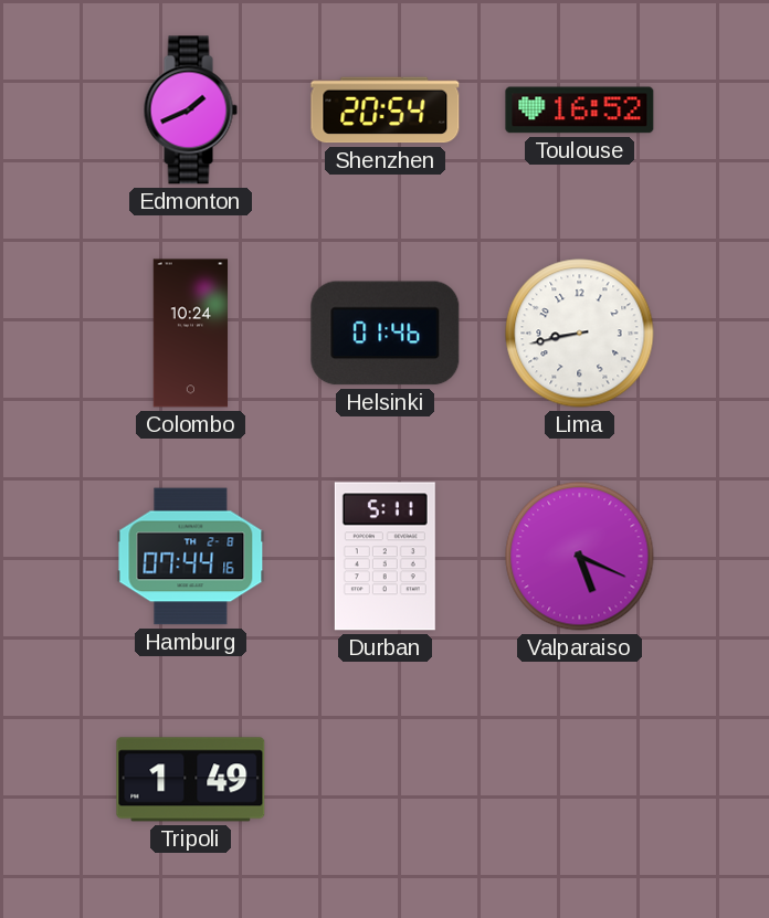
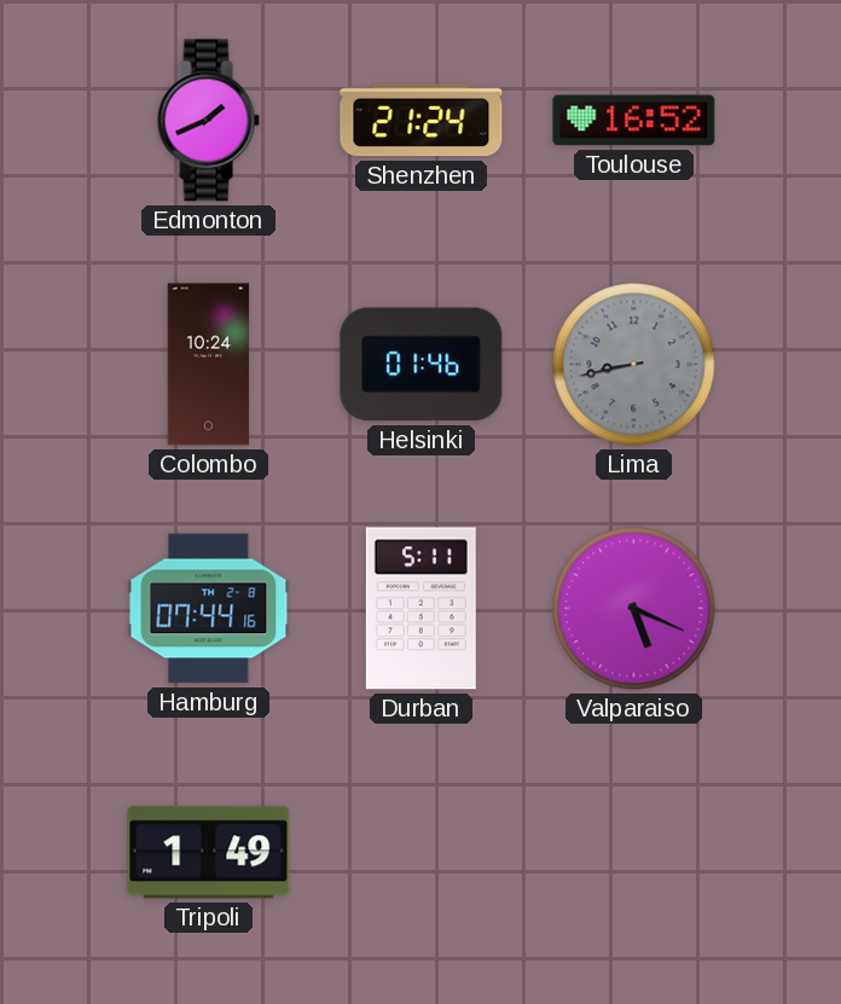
Shenzhen: 20:54 -> 21:24
Lima dial: white -> grey
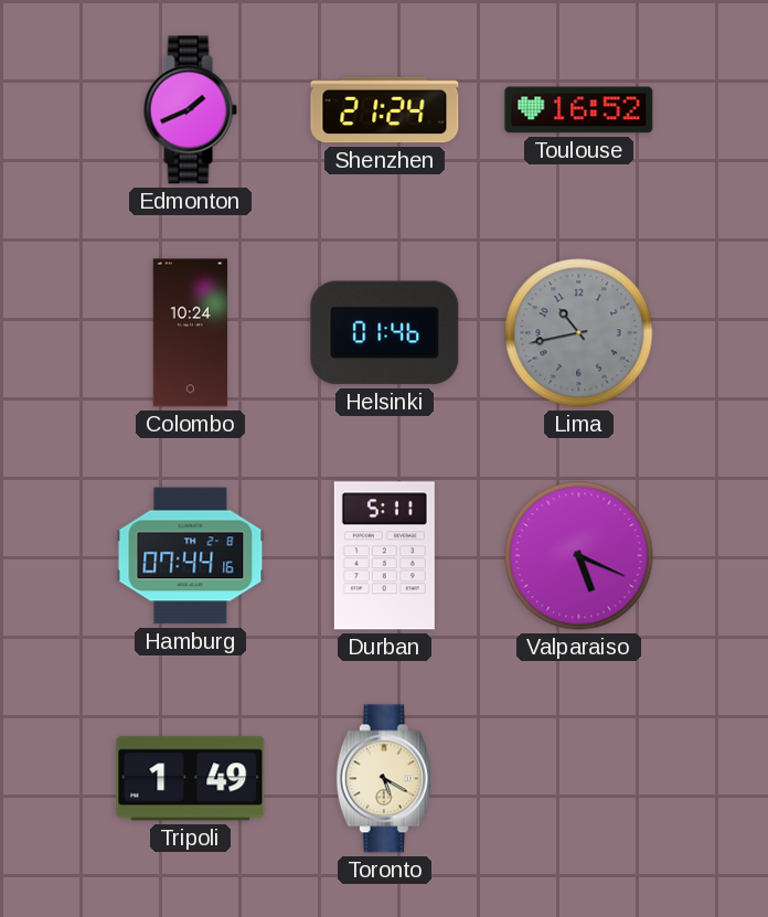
Lima: 8:43 -> 10:43
Toronto: none -> 5:20
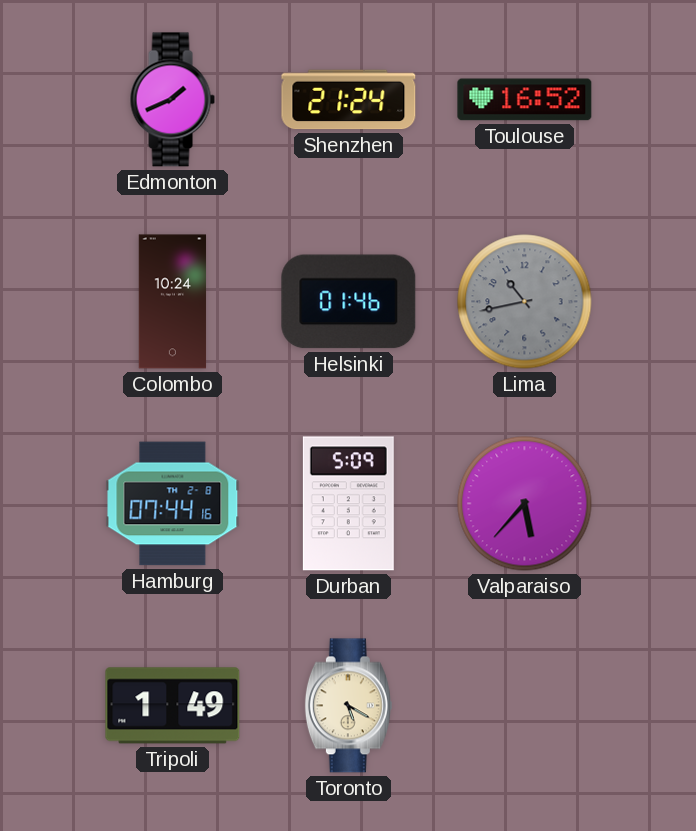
Durban: 5:11 -> 5:09
Valparaiso: 5:19 -> 5:37
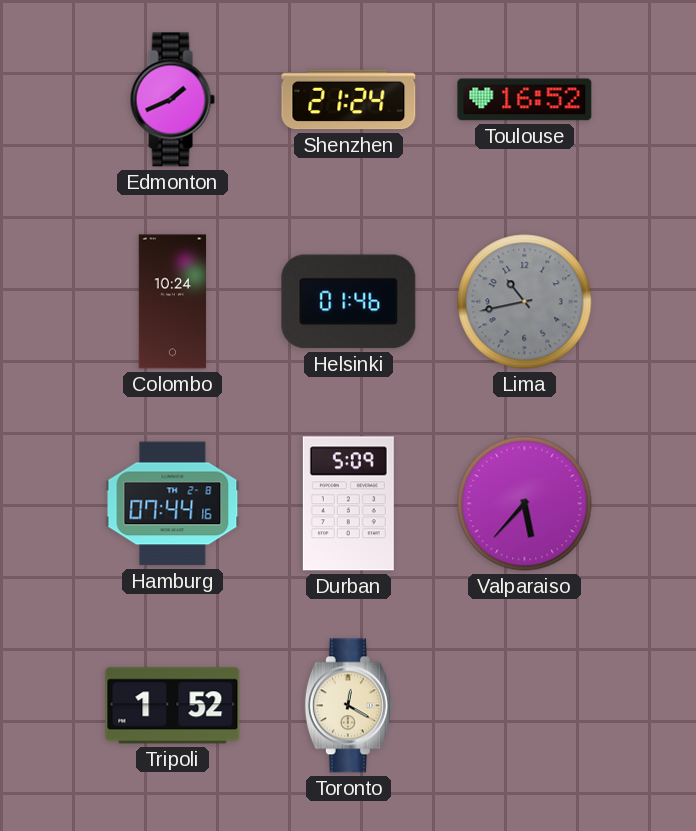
Tripoli: 1:49 -> 1:52
Toronto: 5:20 -> 12:20
